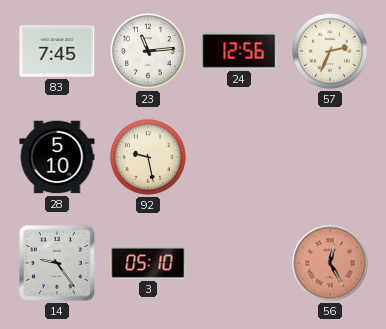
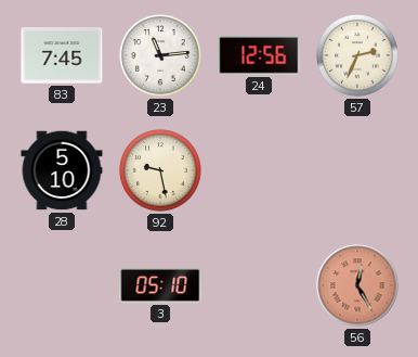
14: 9:24 -> none
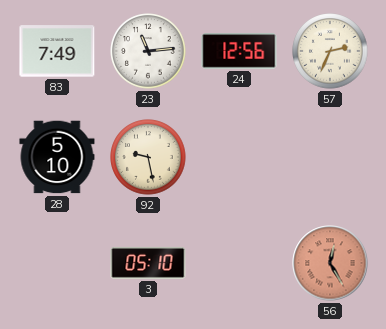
83: 7:45 -> 7:49
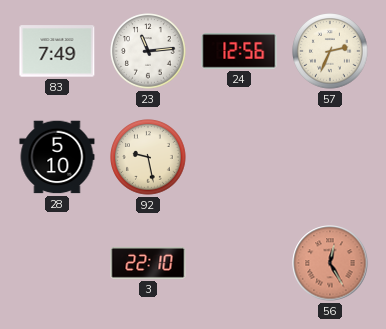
3: 05:10 -> 22:10
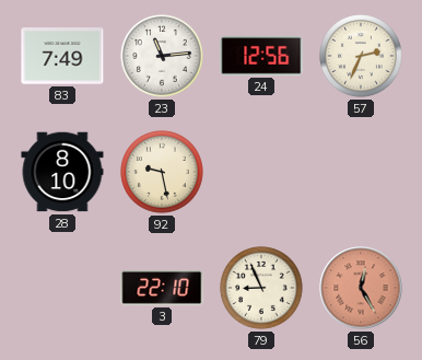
28: 5:10 -> 8:10
79: none -> 8:56
